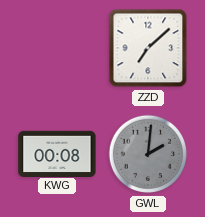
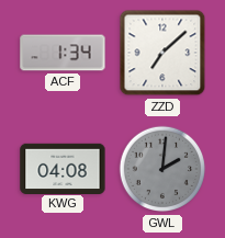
ACF: none -> 1:34
KWG: 00:08 -> 04:08
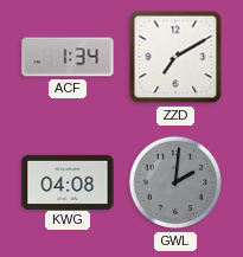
ZZD: 7:08 -> 7:10
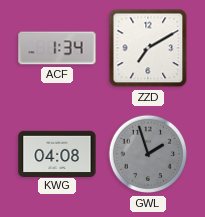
GWL: 2:01 -> 1:57
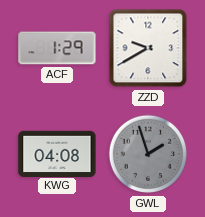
ACF: 1:34 -> 1:29
ZZD: 7:10 -> 9:40
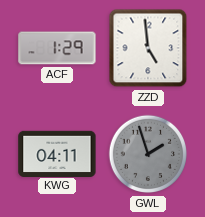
ZZD: 9:40 -> 4:59
KWG: 04:08 -> 04:11
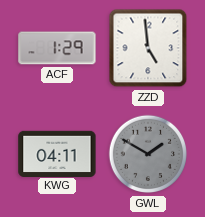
GWL: 1:57 -> 1:50
